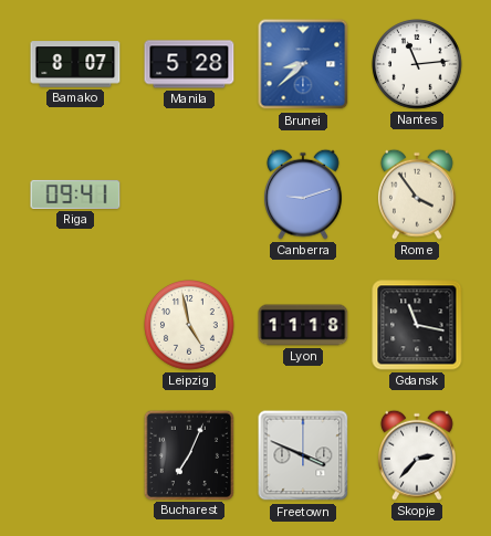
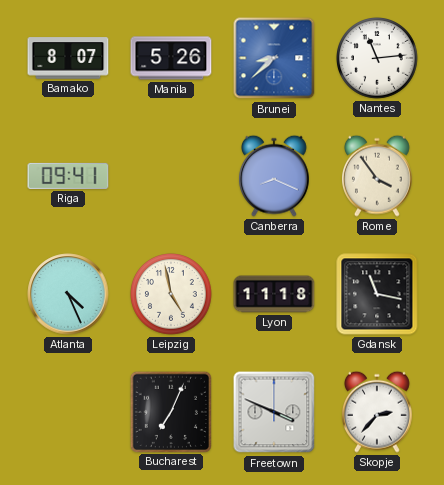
Manila: 5:28 -> 5:26
Canberra: 9:12 -> 8:19
Atlanta: none -> 4:26
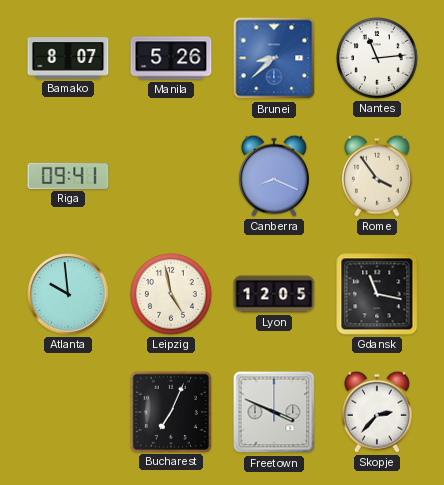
Atlanta: 4:26 -> 9:59
Lyon: 11:18 -> 12:05
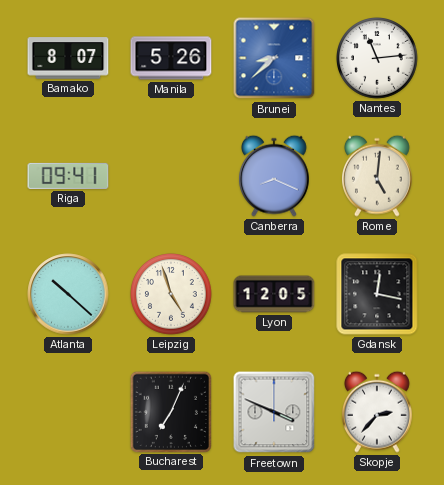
Rome: 3:54 -> 5:01
Atlanta: 9:59 -> 10:22
Leipzig: 4:58 -> 4:57
Gdansk: 11:17 -> 12:17
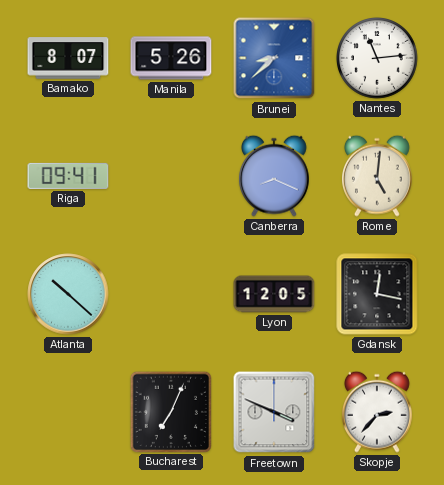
Leipzig: 4:57 -> none
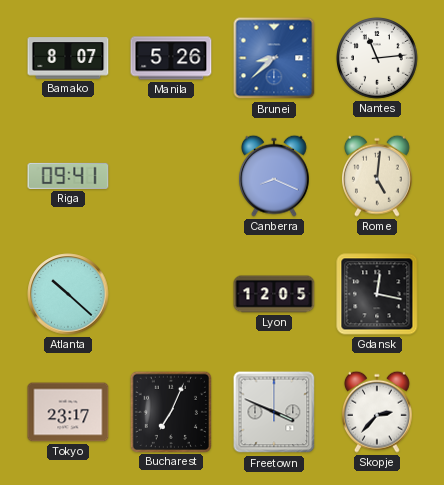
Tokyo: none -> 23:17
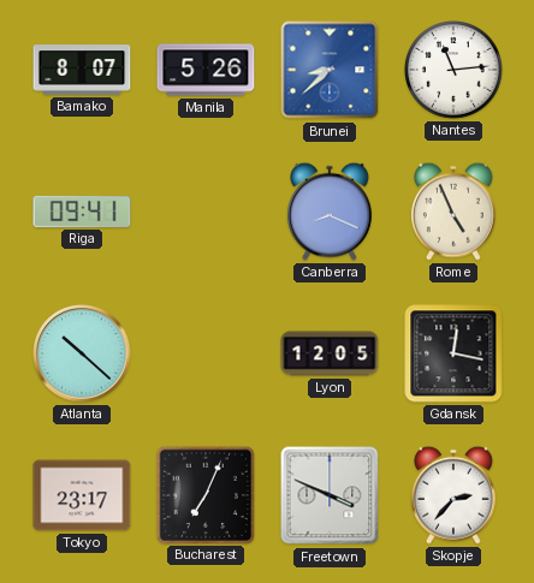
Rome: 5:01 -> 4:56
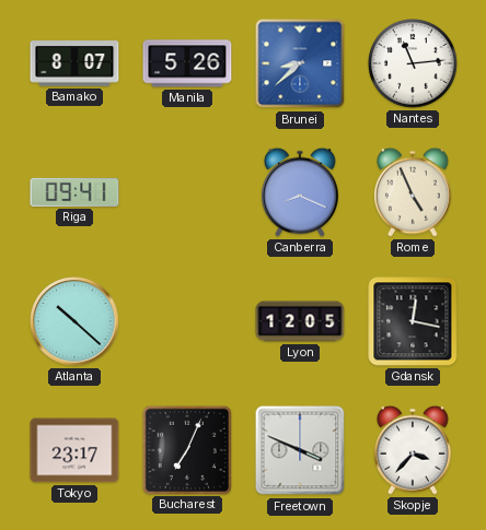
Skopje: 2:37 -> 3:37
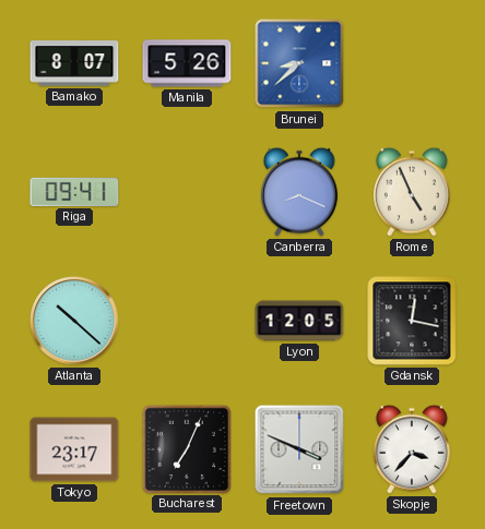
Nantes: 11:14 -> none
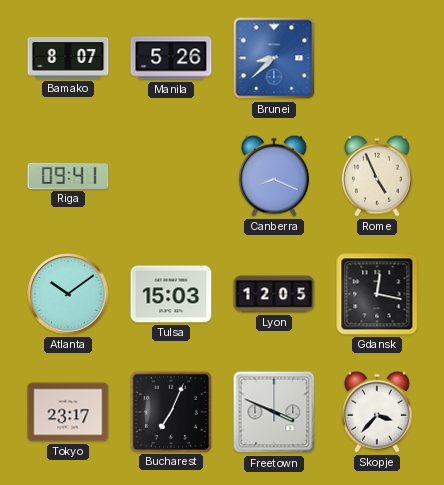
Atlanta: 10:22 -> 10:09
Tulsa: none -> 15:03
